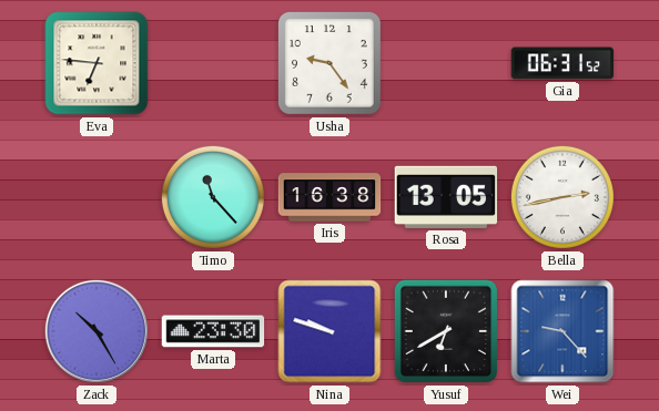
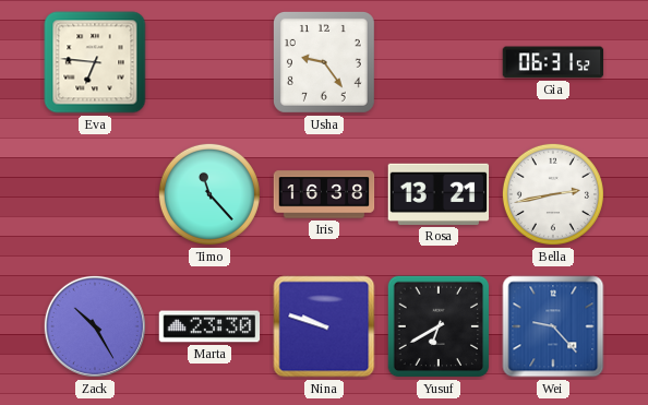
Rosa: 13:05 -> 13:21
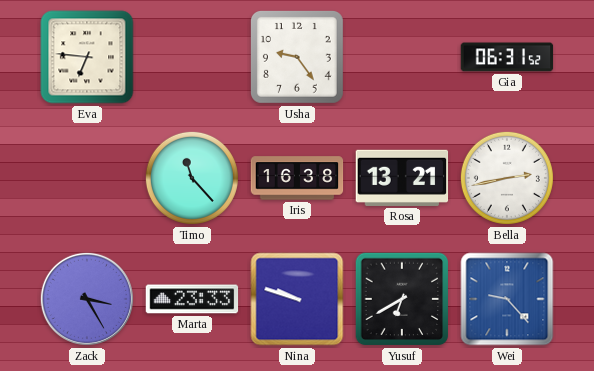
Zack: 10:25 -> 3:25
Marta: 23:30 -> 23:33
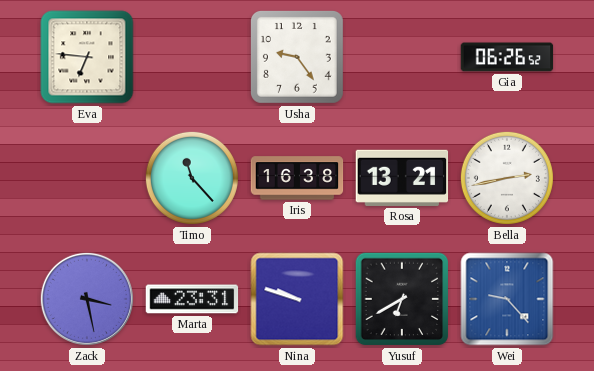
Gia: 06:31 -> 06:26
Zack: 3:25 -> 3:28
Marta: 23:33 -> 23:31
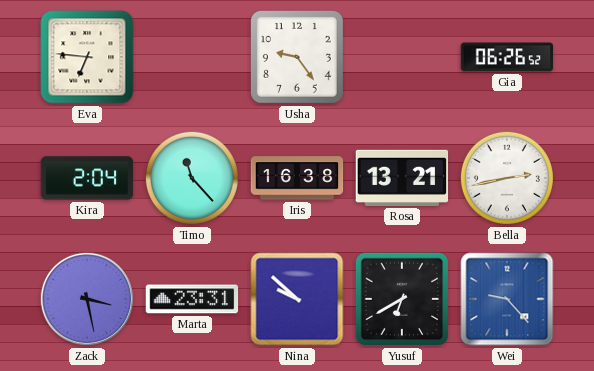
Kira: none -> 2:04
Nina: 9:48 -> 9:52
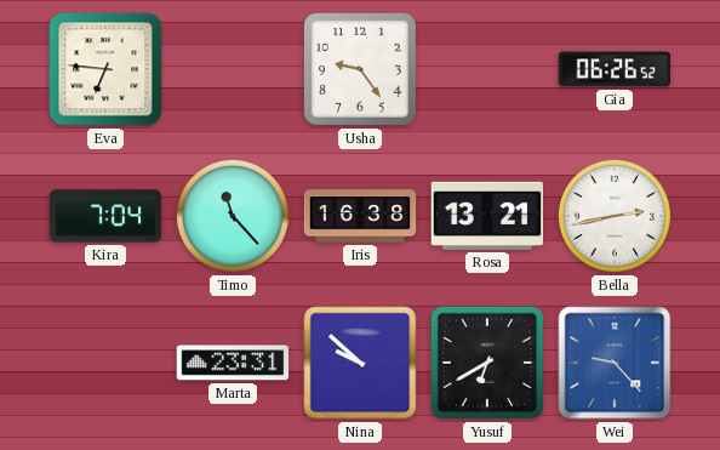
Kira: 2:04 -> 7:04
Zack: 3:28 -> none
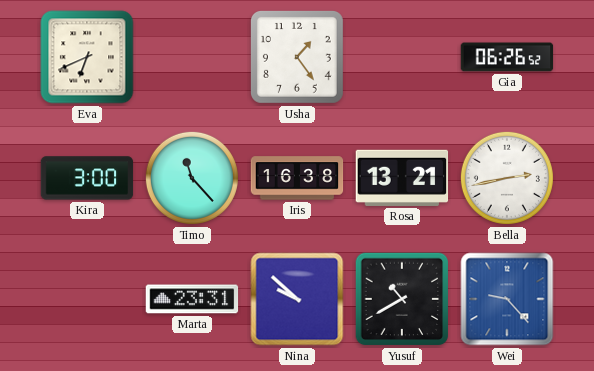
Eva: 6:46 -> 6:41
Usha: 9:24 -> 1:24
Kira: 7:04 -> 3:00
Yusuf: 6:40 -> 10:40
